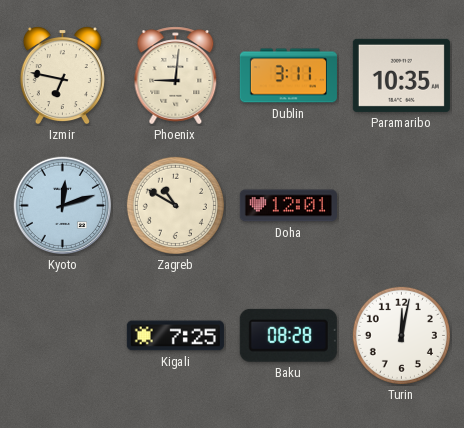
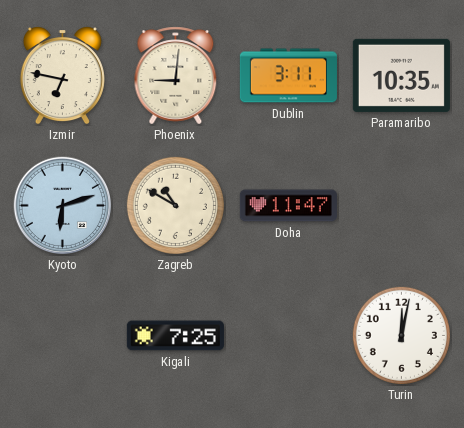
Kyoto: 12:12 -> 6:12
Doha: 12:01 -> 11:47
Baku: 08:28 -> none
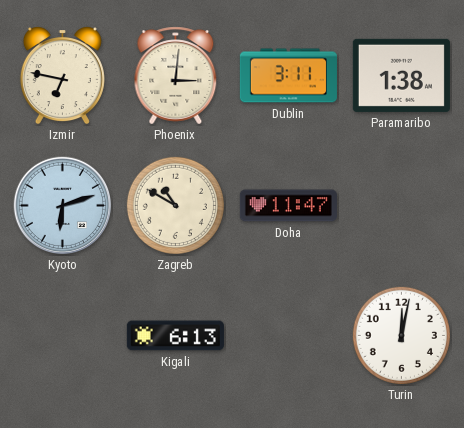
Phoenix: 9:01 -> 3:01
Paramaribo: 10:35 -> 1:38
Kigali: 7:25 -> 6:13
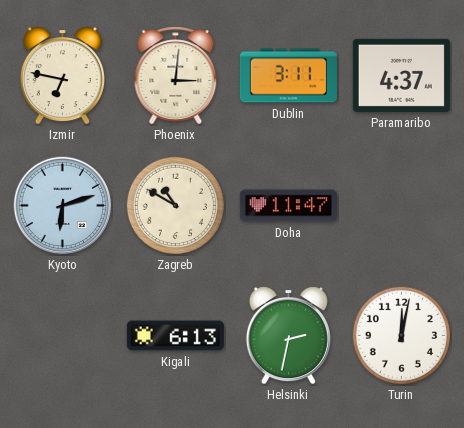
Paramaribo: 1:38 -> 4:37
Helsinki: none -> 2:32
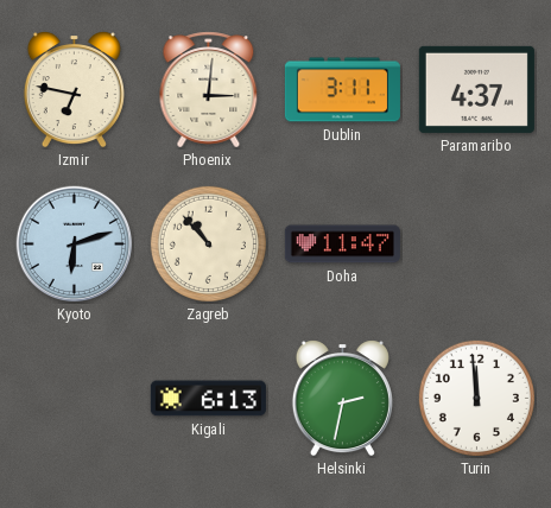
Zagreb: 10:50 -> 10:53
Turin: 12:02 -> 11:59
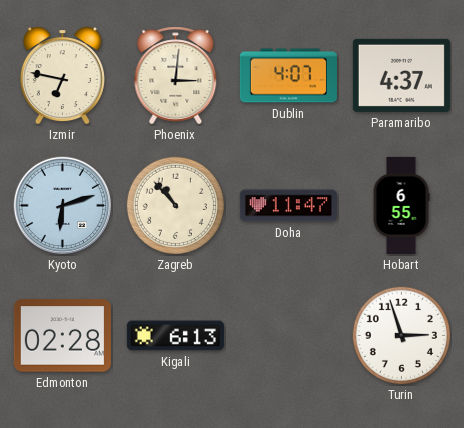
Dublin: 3:11 -> 4:07
Hobart: none -> 6:55
Edmonton: none -> 02:28
Helsinki: 2:32 -> none
Turin: 11:59 -> 2:57
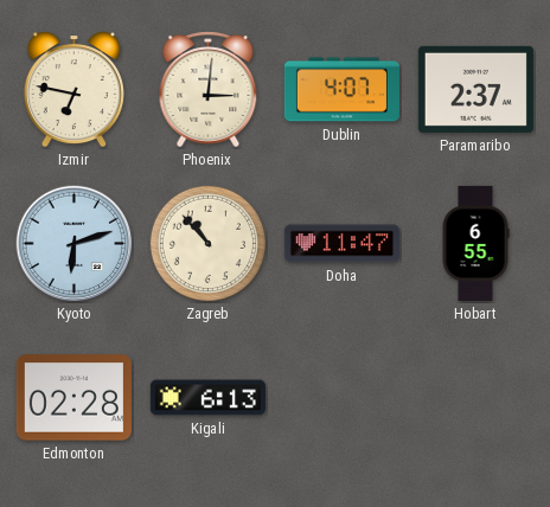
Paramaribo: 4:37 -> 2:37
Turin: 2:57 -> none
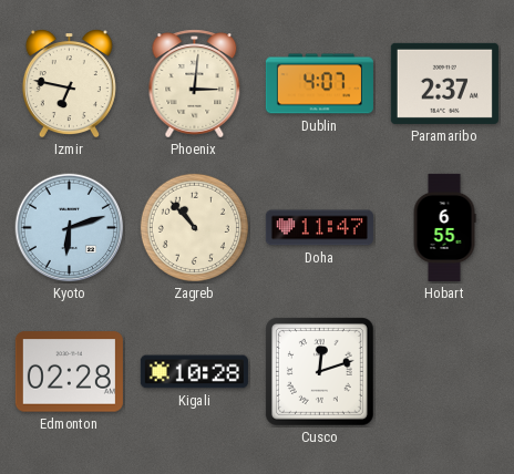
Kigali: 6:13 -> 10:28
Cusco: none -> 12:12
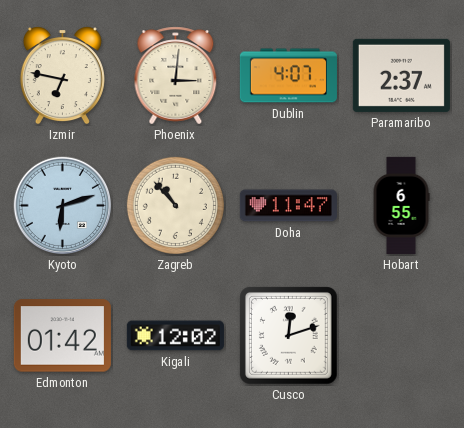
Edmonton: 02:28 -> 01:42
Kigali: 10:28 -> 12:02
